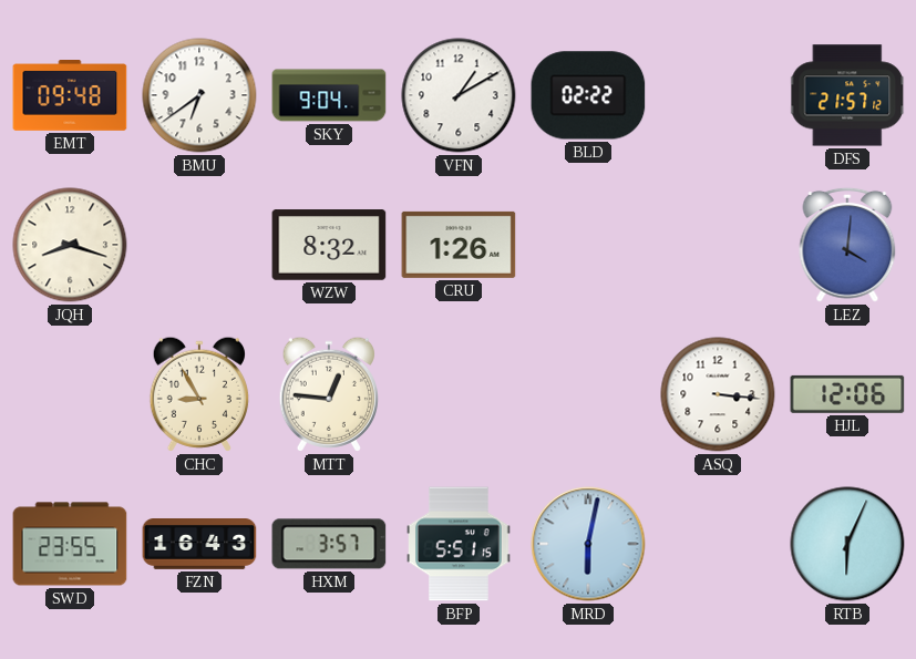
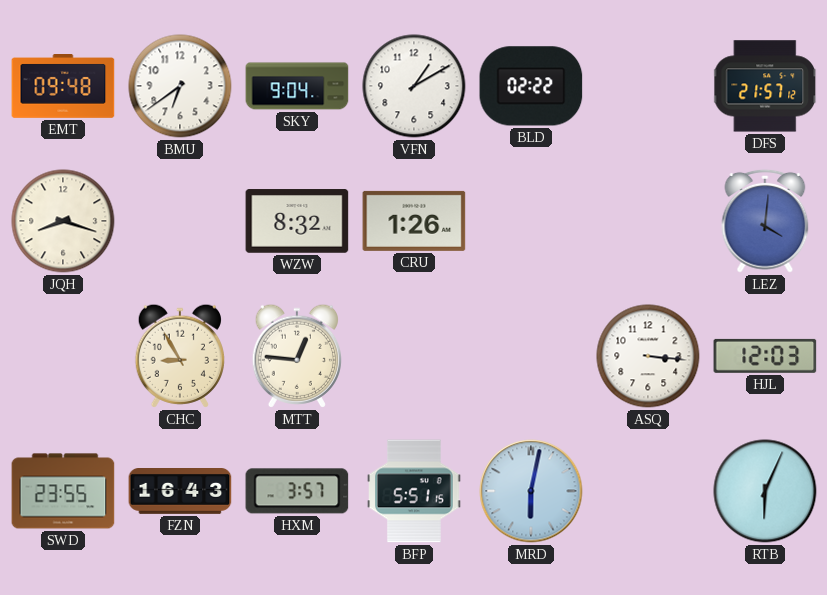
HJL: 12:06 -> 12:03
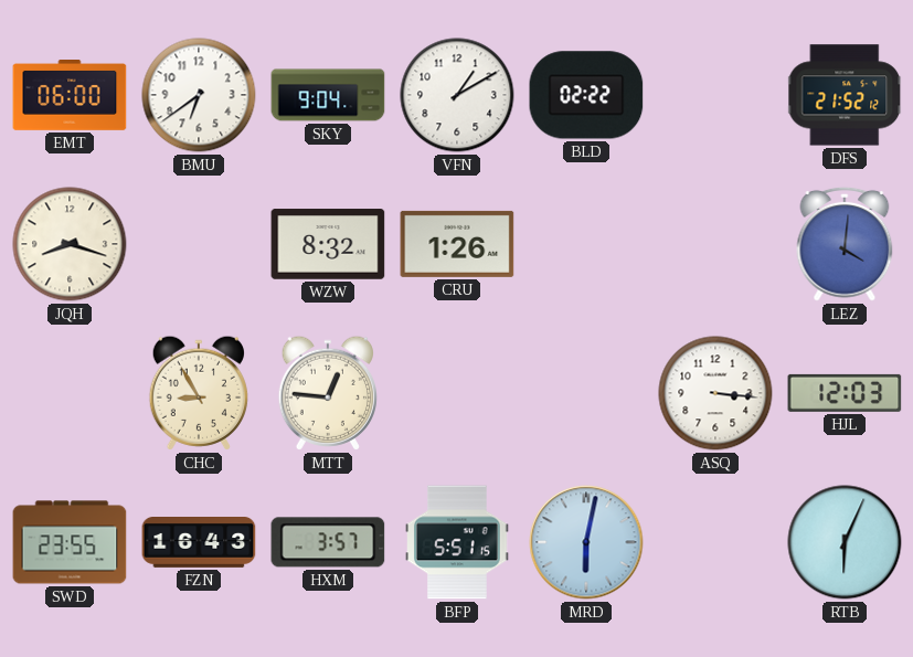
EMT: 09:48 -> 06:00
DFS: 21:57 -> 21:52
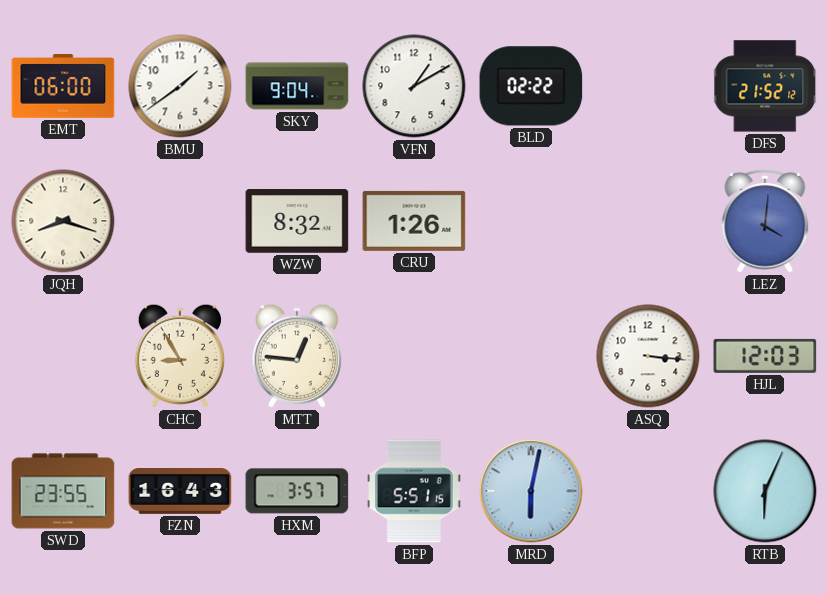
BMU: 6:39 -> 1:39
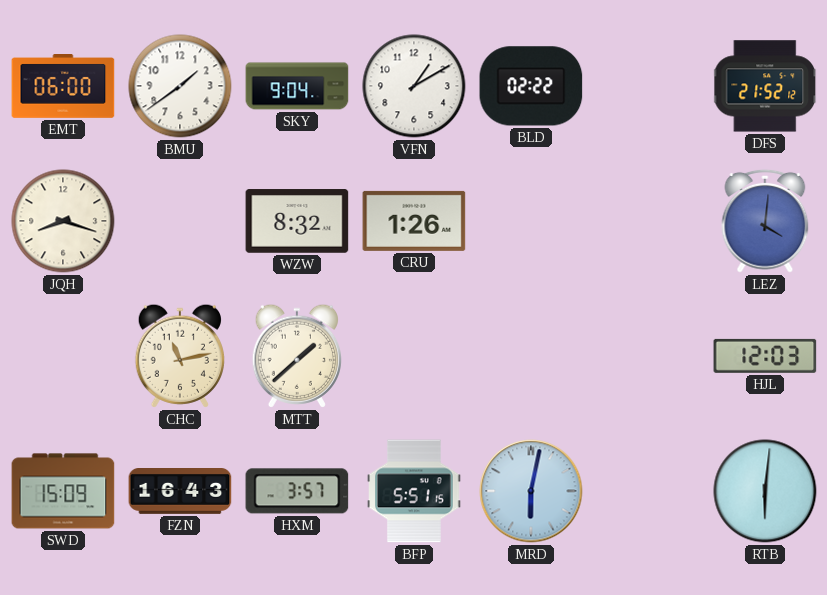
CHC: 8:55 -> 11:13
MTT: 12:46 -> 1:38
ASQ: 3:16 -> none
SWD: 23:55 -> 15:09
RTB: 6:04 -> 6:01
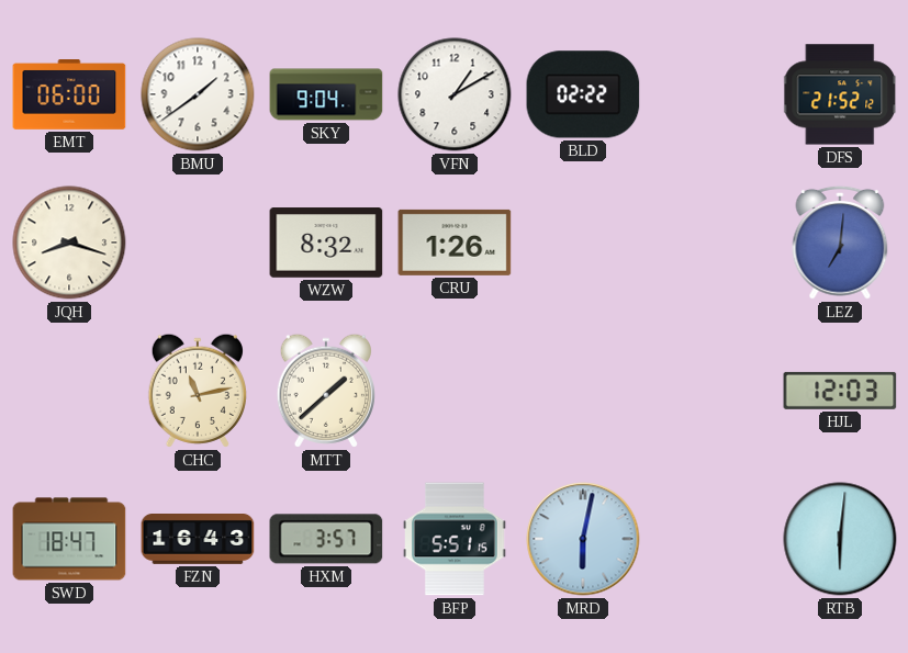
LEZ: 4:01 -> 7:01
SWD: 15:09 -> 18:47
